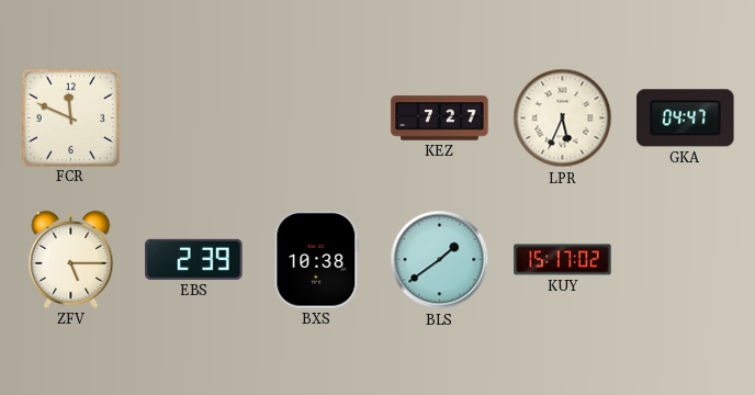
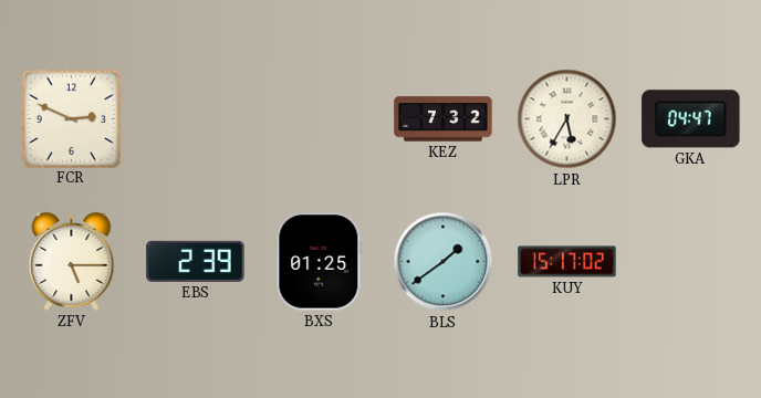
FCR: 11:49 -> 2:49
KEZ: 7:27 -> 7:32
LPR: 5:34 -> 5:35
BXS: 10:38 -> 01:25
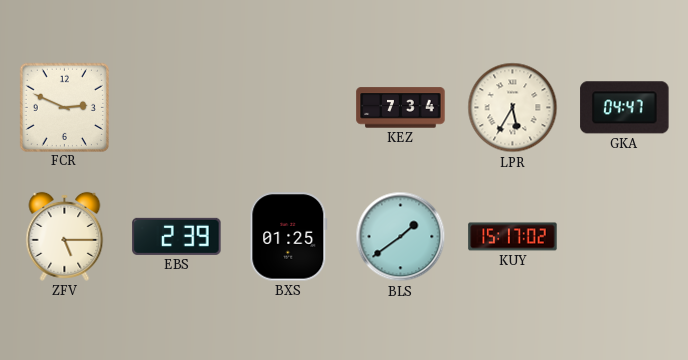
KEZ: 7:32 -> 7:34
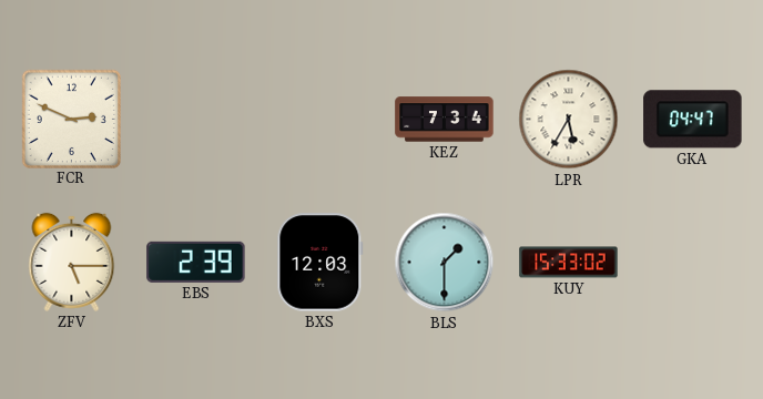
BXS: 01:25 -> 12:03
BLS: 1:39 -> 1:30
KUY: 15:17 -> 15:33
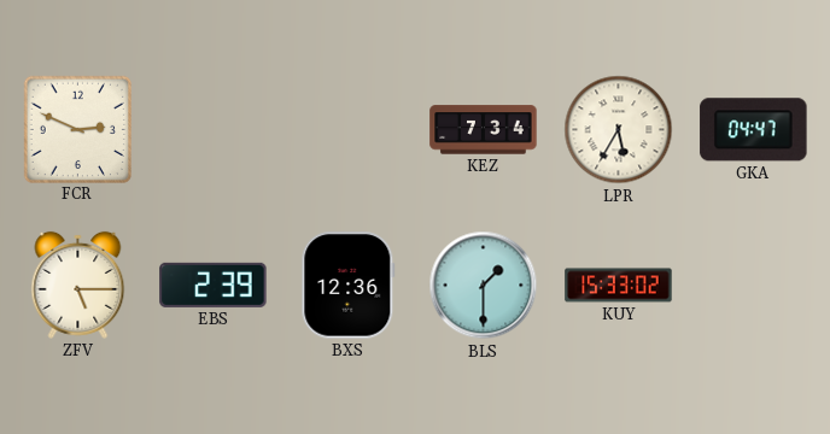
BXS: 12:03 -> 12:36
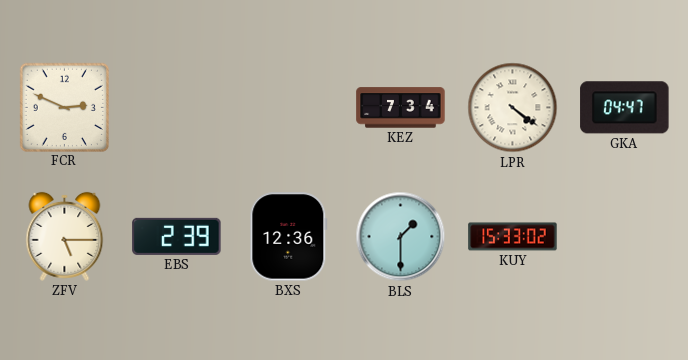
LPR: 5:35 -> 4:21
